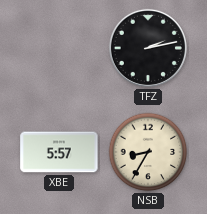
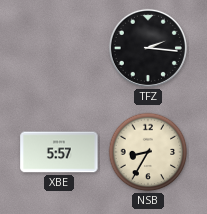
TFZ: 2:13 -> 2:16
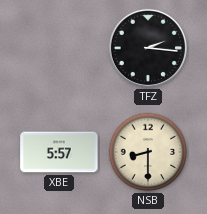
NSB: 8:35 -> 8:30
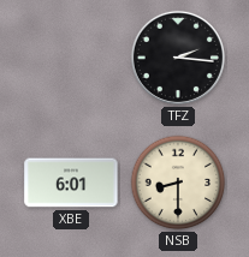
XBE: 5:57 -> 6:01
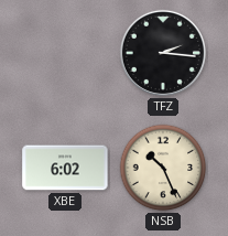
XBE: 6:01 -> 6:02
NSB: 8:30 -> 10:26
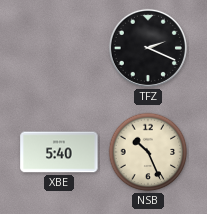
TFZ: 2:16 -> 2:19
XBE: 6:02 -> 5:40
